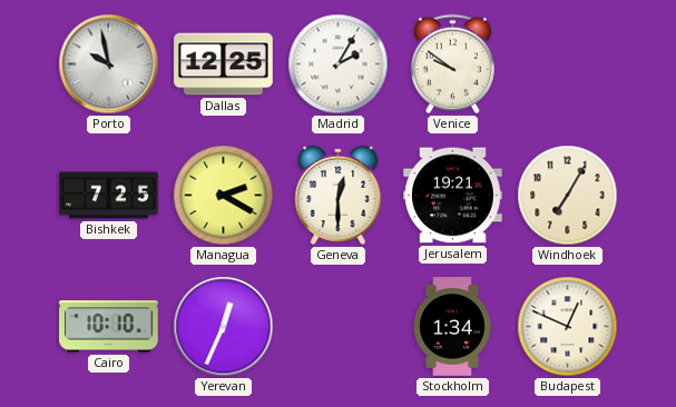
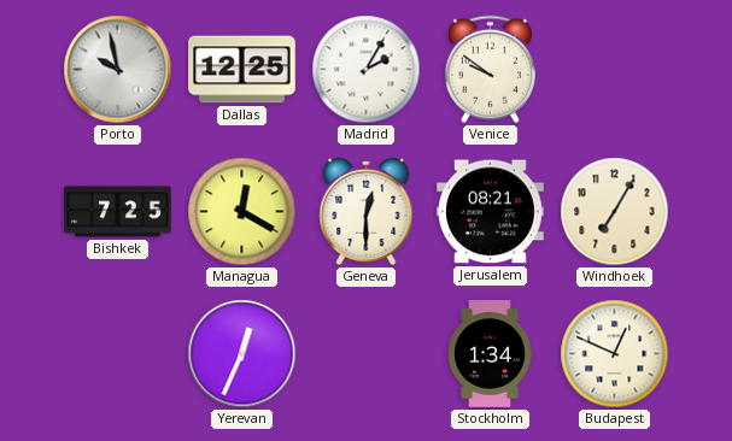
Managua: 2:20 -> 12:20
Jerusalem: 19:21 -> 08:21
Cairo: 10:10 -> none
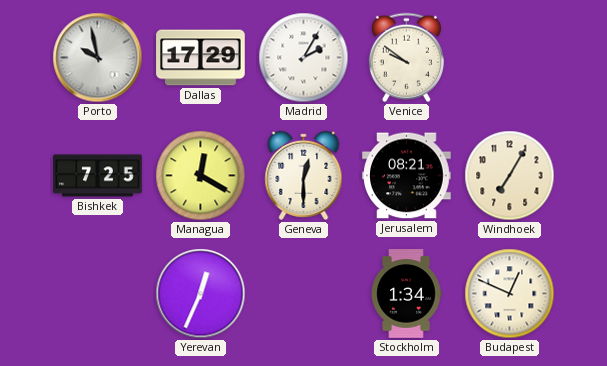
Dallas: 12:25 -> 17:29
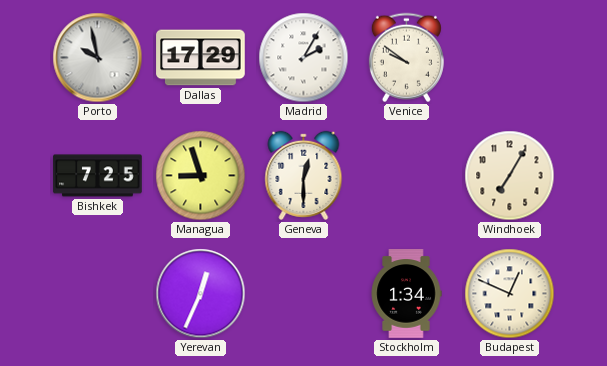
Managua: 12:20 -> 8:57
Jerusalem: 08:21 -> none
